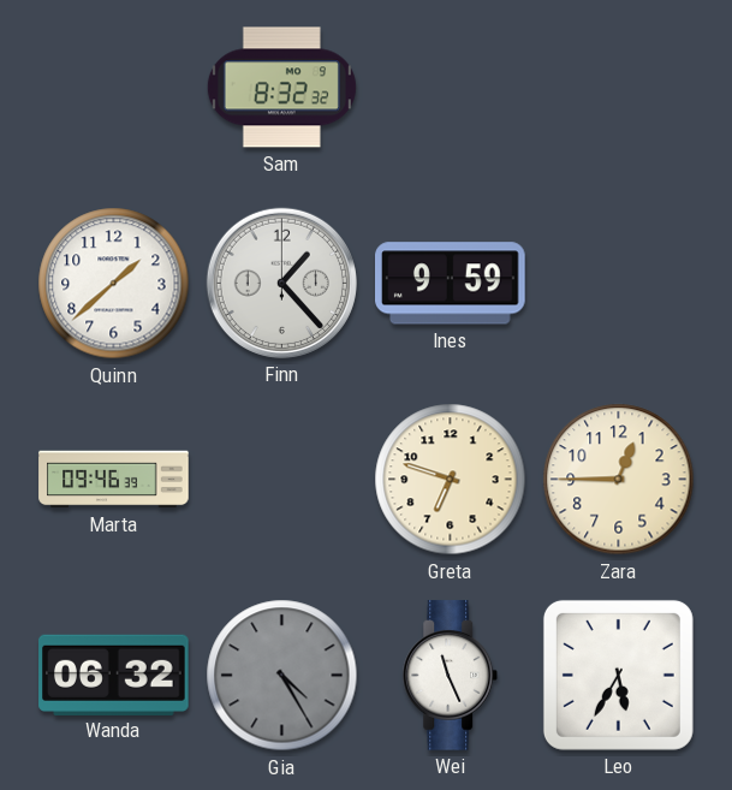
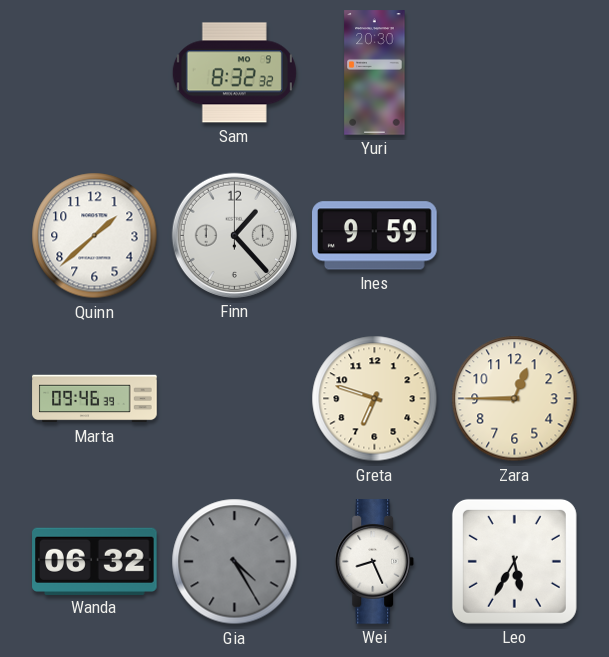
Yuri: none -> 20:30
Wei: 11:26 -> 8:26
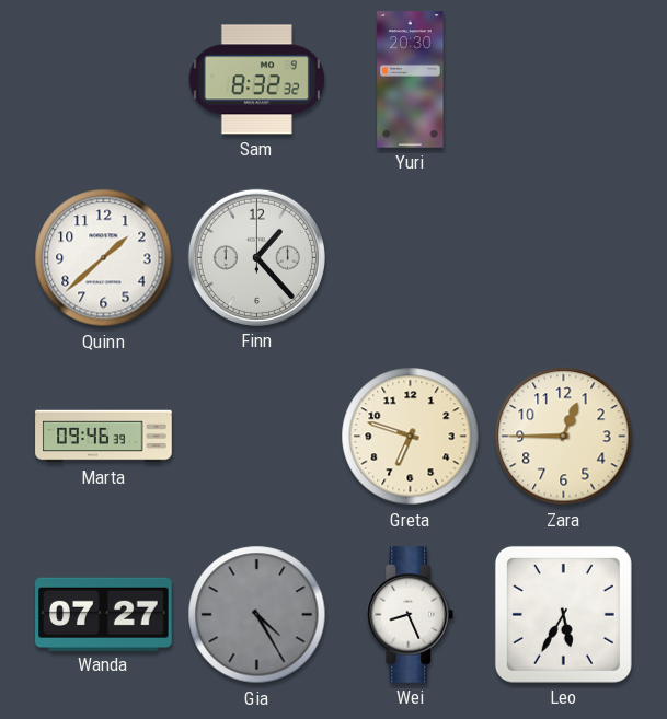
Ines: 9:59 -> none
Wanda: 06:32 -> 07:27
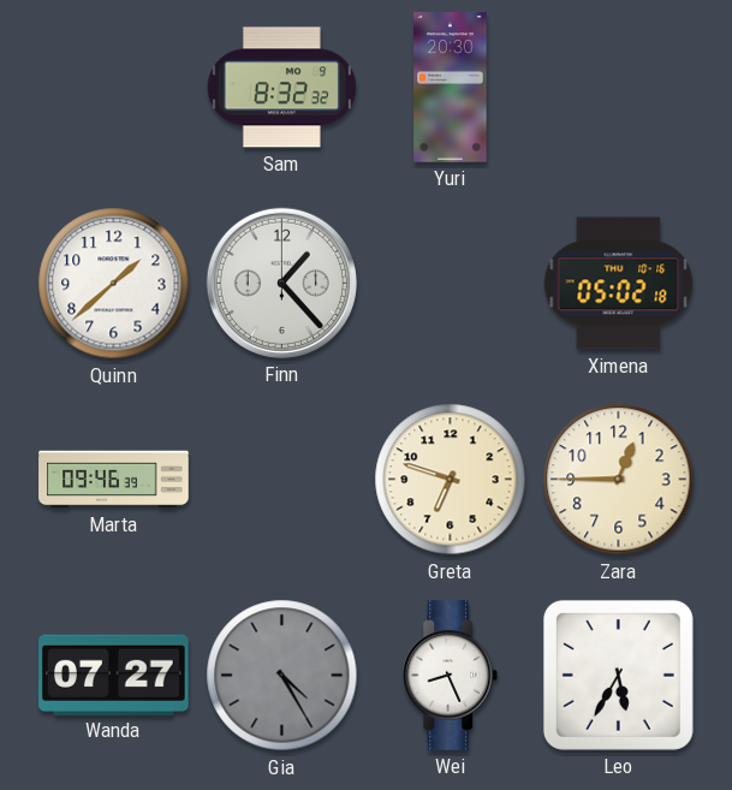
Ximena: none -> 05:02
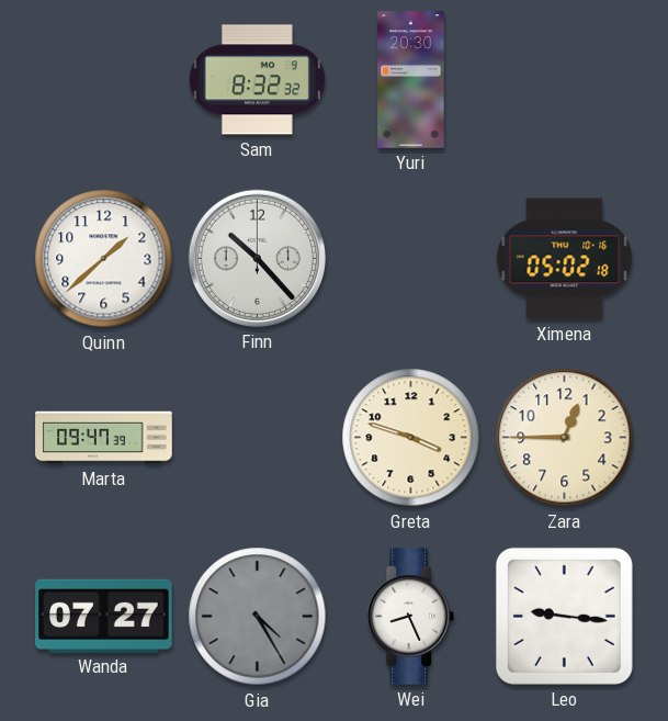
Finn: 1:23 -> 10:23
Marta: 09:46 -> 09:47
Greta: 6:48 -> 3:48
Leo: 5:35 -> 9:16
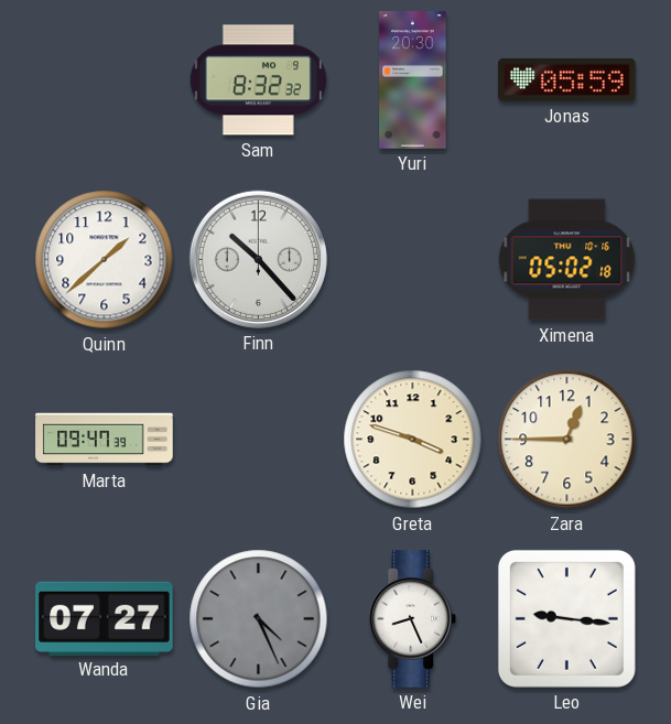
Jonas: none -> 05:59
Gia: 4:25 -> 4:26
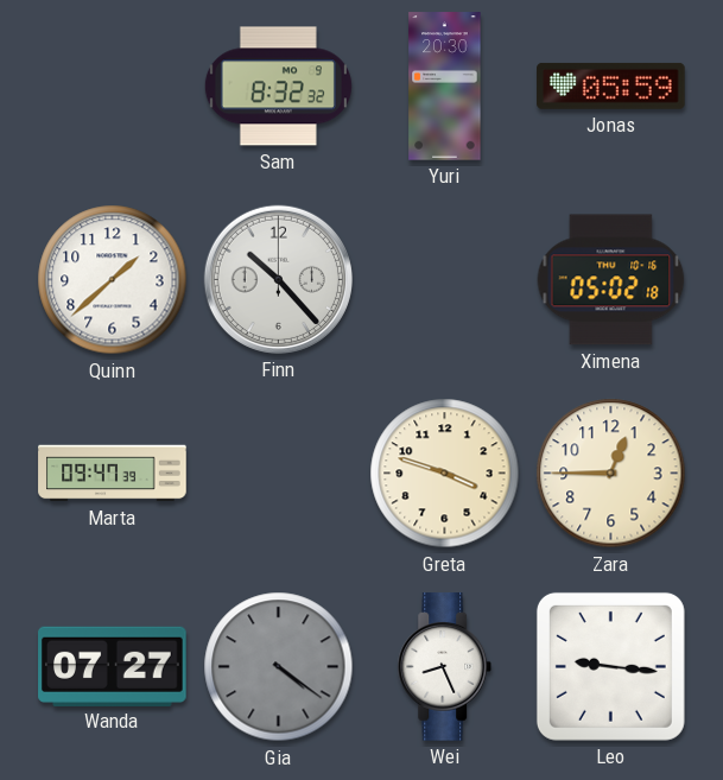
Gia: 4:26 -> 4:21
